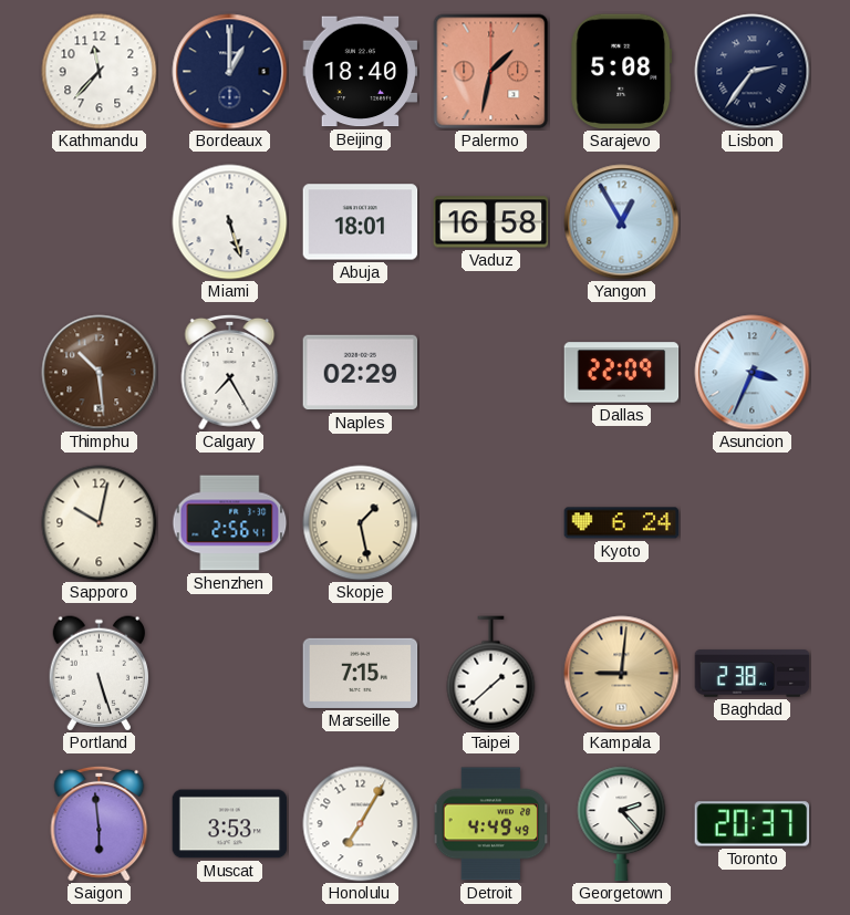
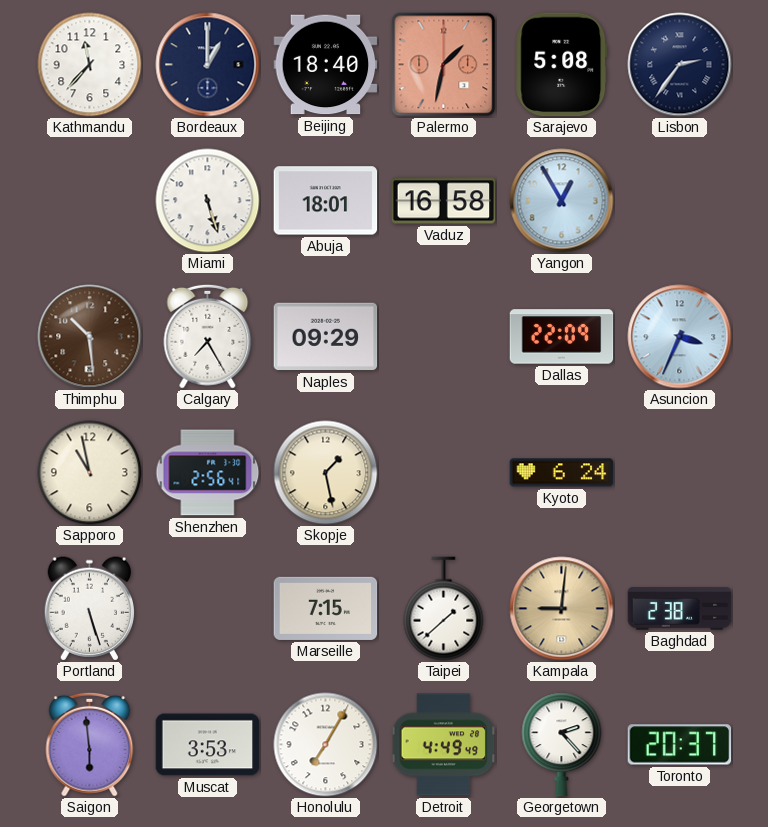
Naples: 02:29 -> 09:29
Sapporo: 10:02 -> 10:58
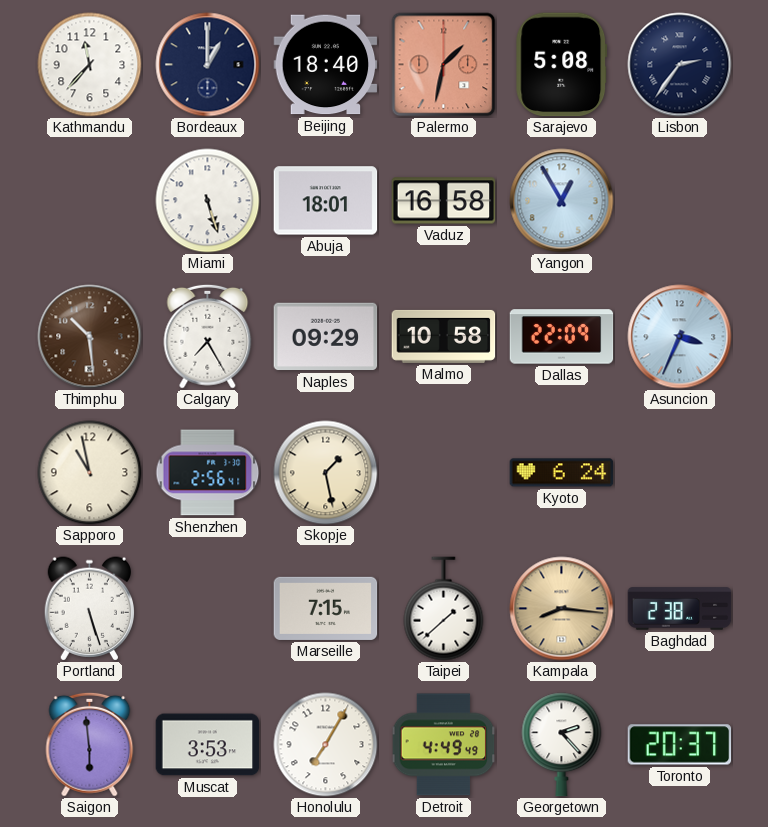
Malmo: none -> 10:58
Kampala: 9:01 -> 8:16
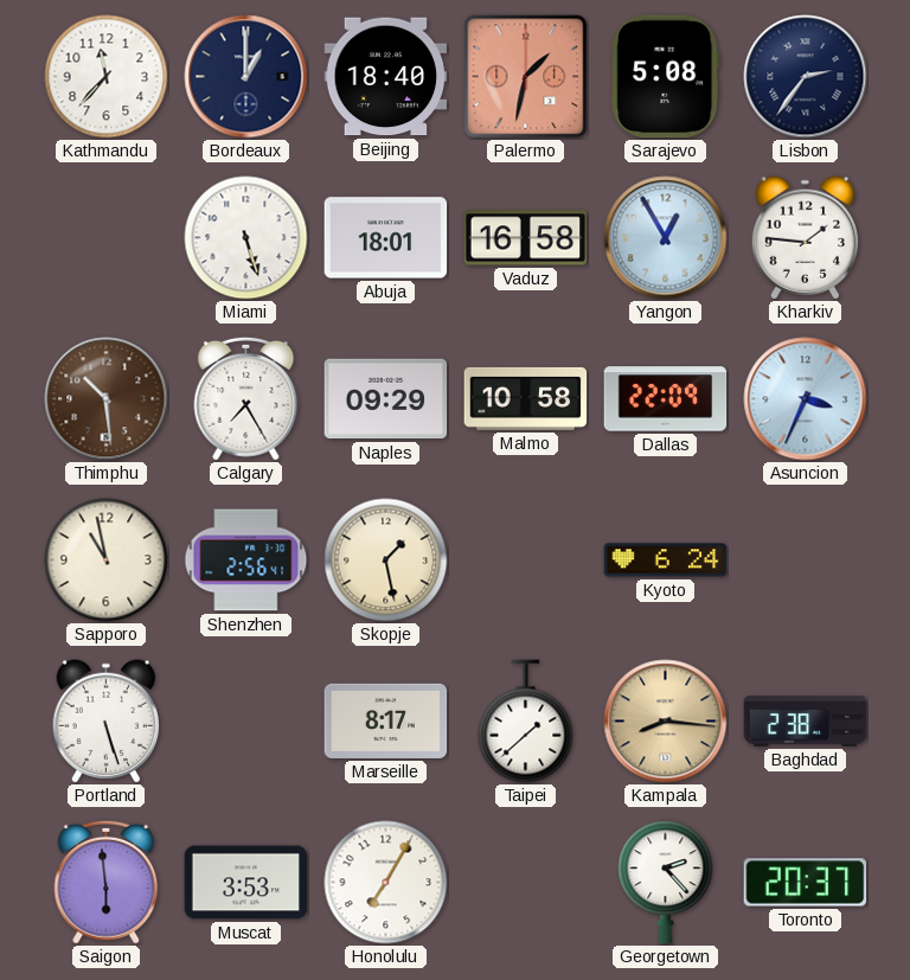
Kharkiv: none -> 1:46
Marseille: 7:15 -> 8:17
Detroit: 4:49 -> none
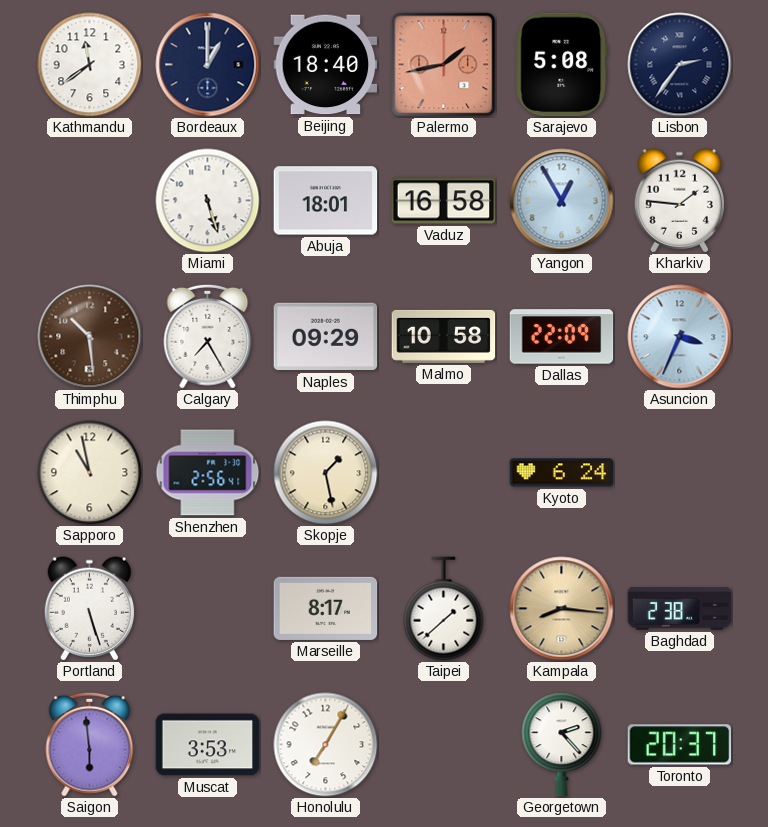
Kathmandu: 11:37 -> 11:39
Palermo: 1:32 -> 1:43
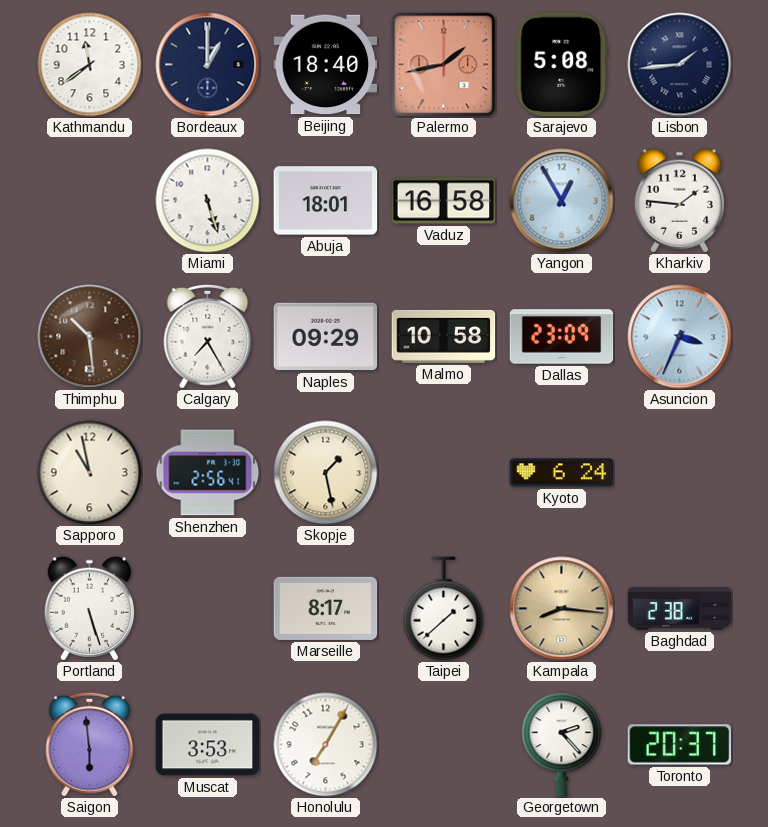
Lisbon: 2:36 -> 1:44
Dallas: 22:09 -> 23:09
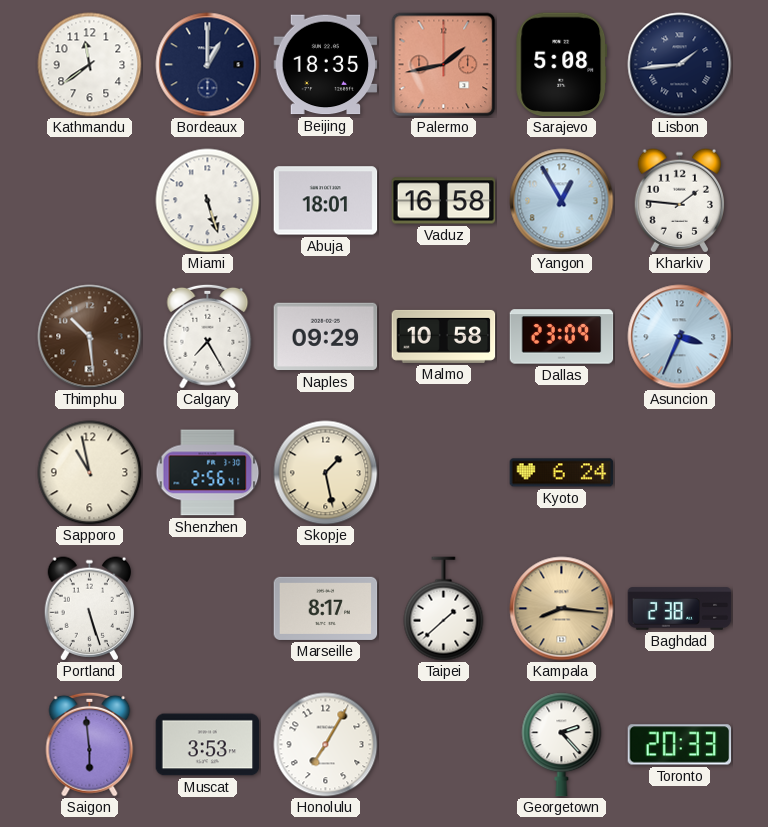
Beijing: 18:40 -> 18:35
Toronto: 20:37 -> 20:33
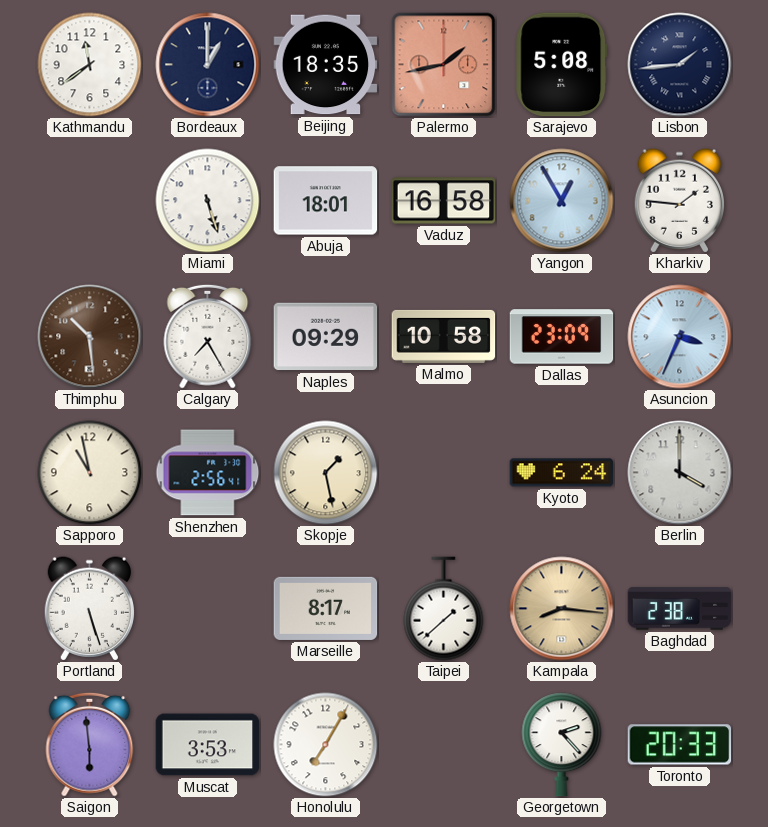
Berlin: none -> 4:00
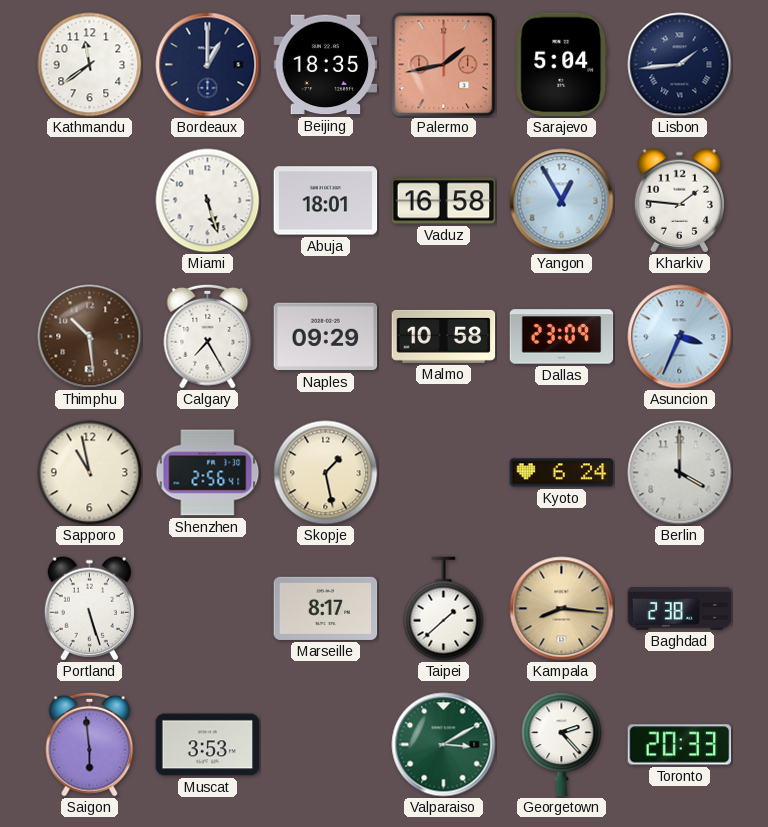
Sarajevo: 5:08 -> 5:04
Honolulu: 7:05 -> none
Valparaiso: none -> 3:10
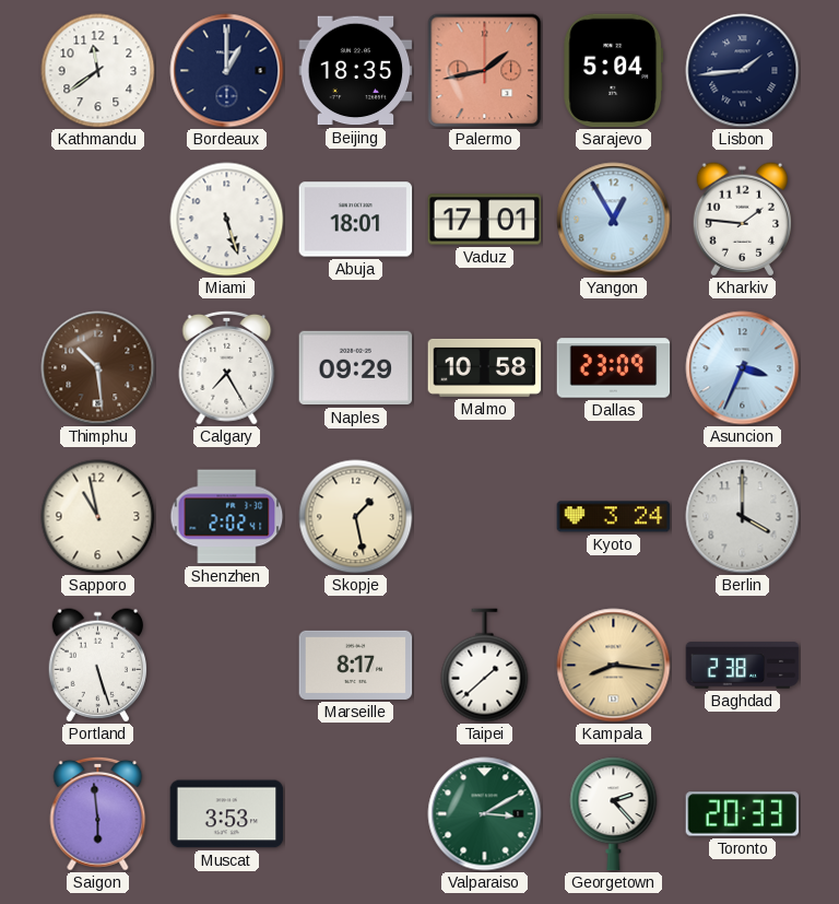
Vaduz: 16:58 -> 17:01
Shenzhen: 2:56 -> 2:02
Kyoto: 6:24 -> 3:24
